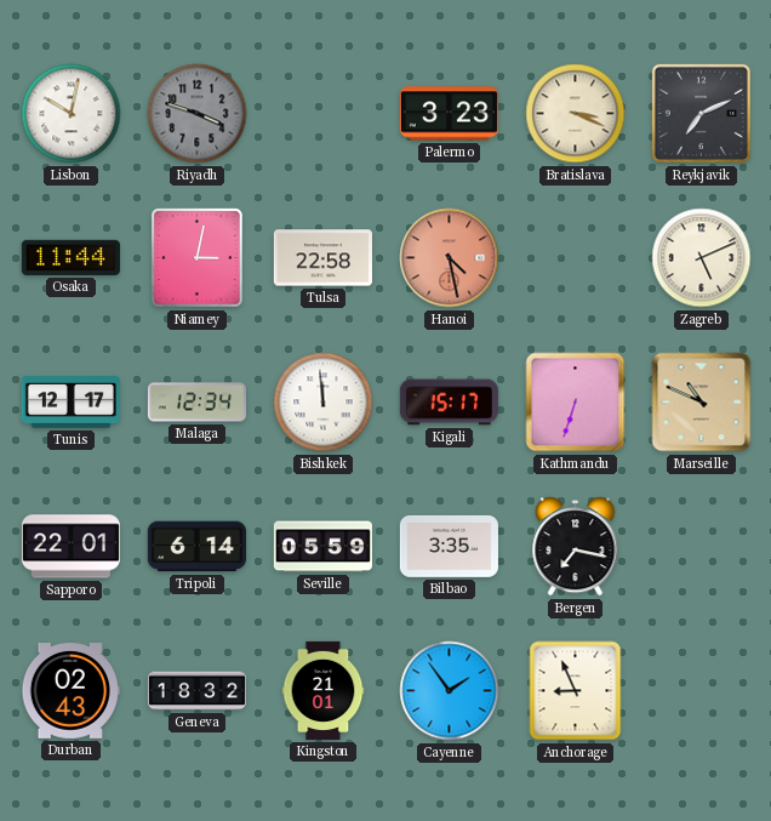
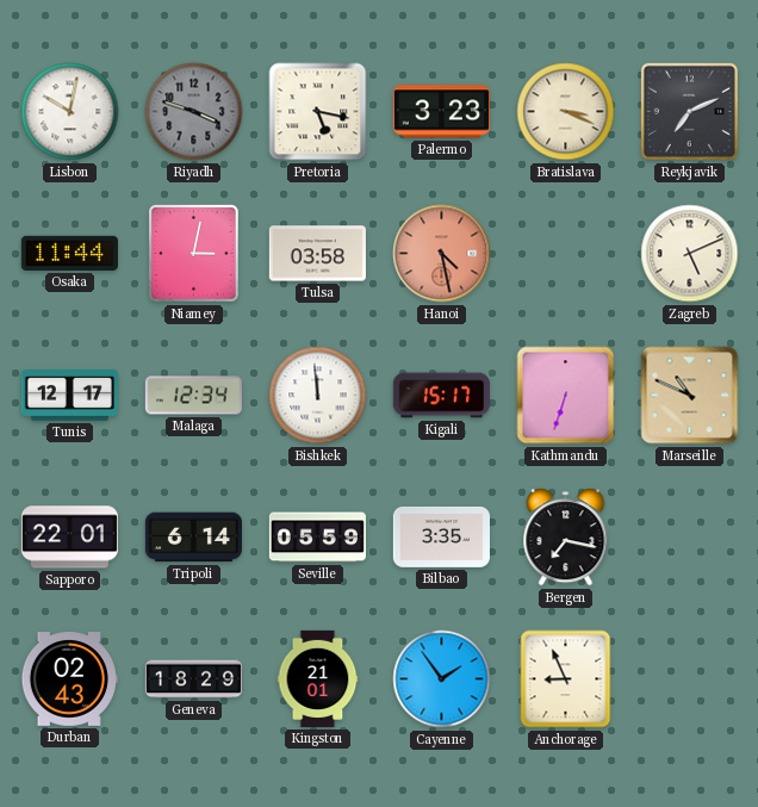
Pretoria: none -> 5:17
Tulsa: 22:58 -> 03:58
Geneva: 18:32 -> 18:29
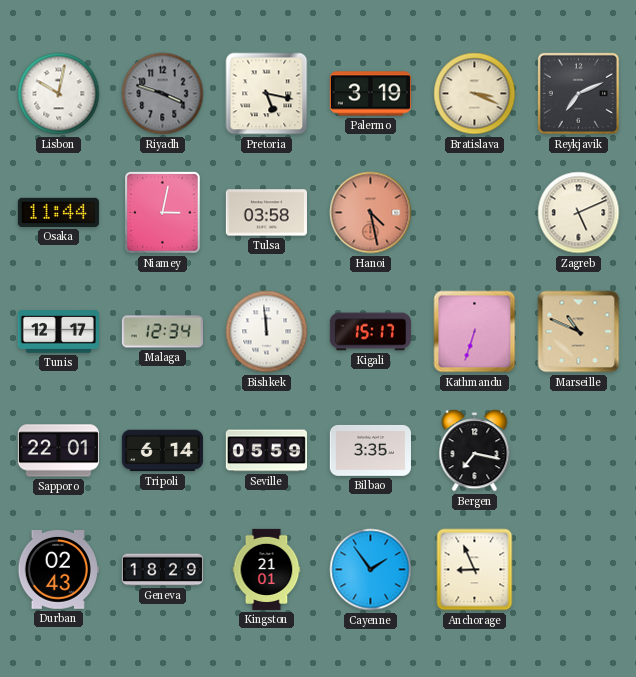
Palermo: 3:23 -> 3:19
